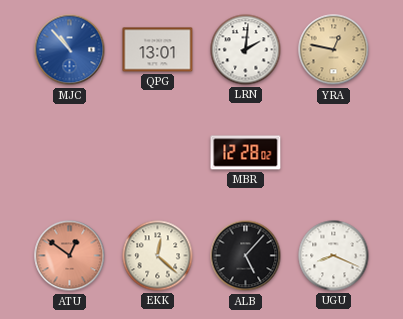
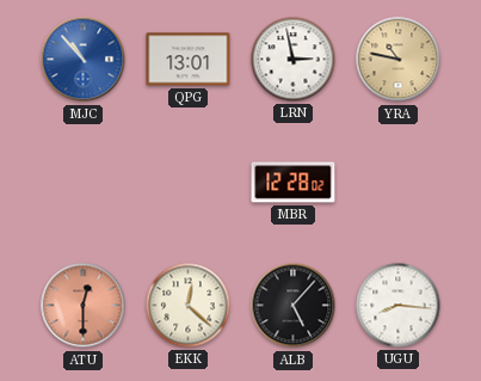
LRN: 2:01 -> 2:58
YRA: 12:47 -> 10:47
ATU: 12:51 -> 12:30
UGU: 8:19 -> 8:16
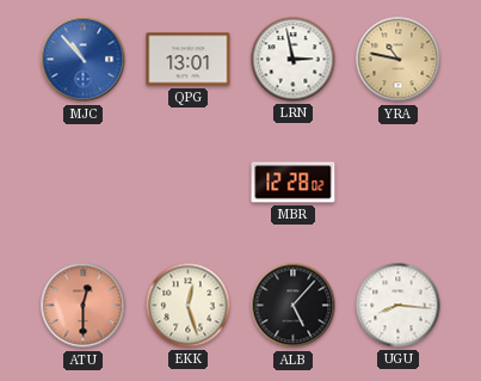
EKK: 12:22 -> 12:27
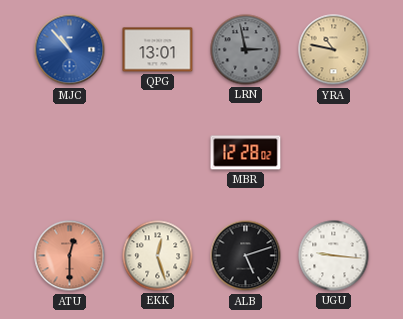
LRN dial: white -> grey
ALB: 5:07 -> 5:12
UGU: 8:16 -> 9:16
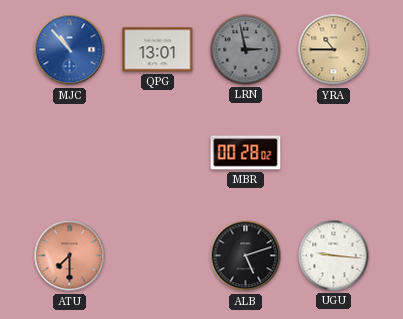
YRA: 10:47 -> 10:45
MBR: 12:28 -> 00:28
ATU: 12:30 -> 7:30
EKK: 12:27 -> none
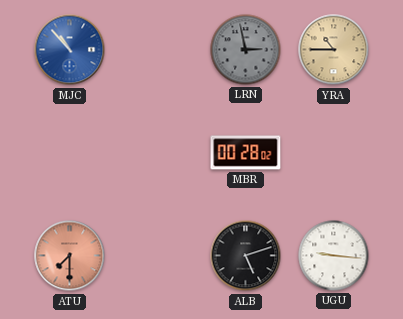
QPG: 13:01 -> none
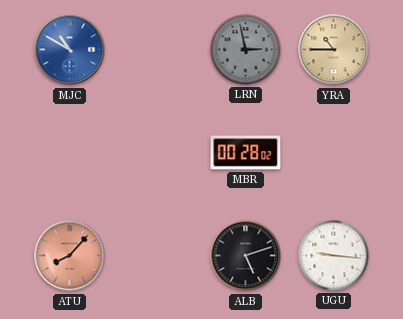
MJC: 10:53 -> 10:50
ATU: 7:30 -> 8:07
